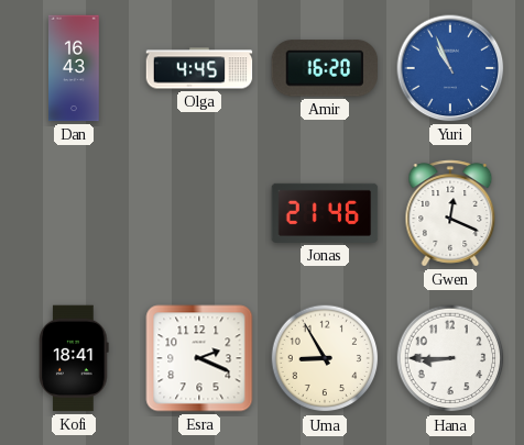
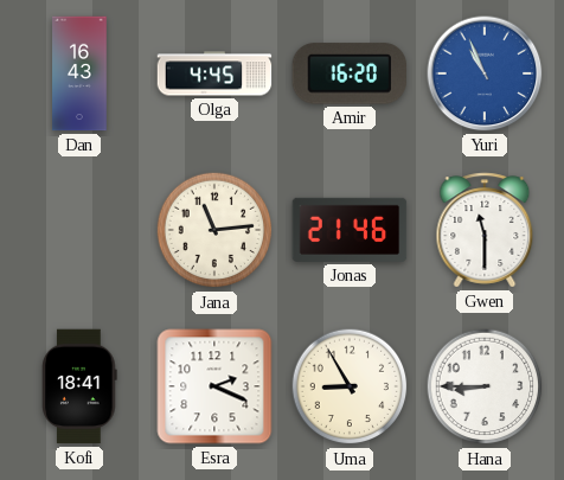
Jana: none -> 11:14
Gwen: 12:19 -> 11:30
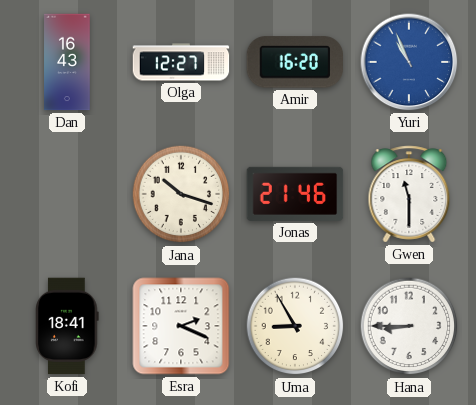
Olga: 4:45 -> 12:27
Jana: 11:14 -> 10:18
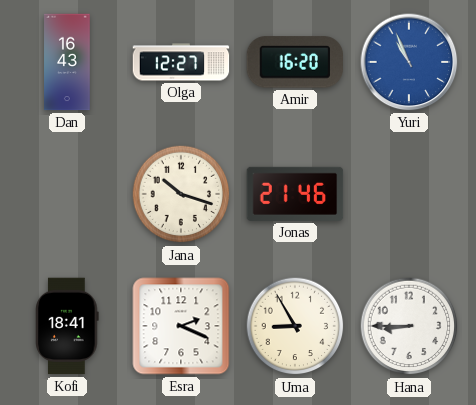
Gwen: 11:30 -> none
